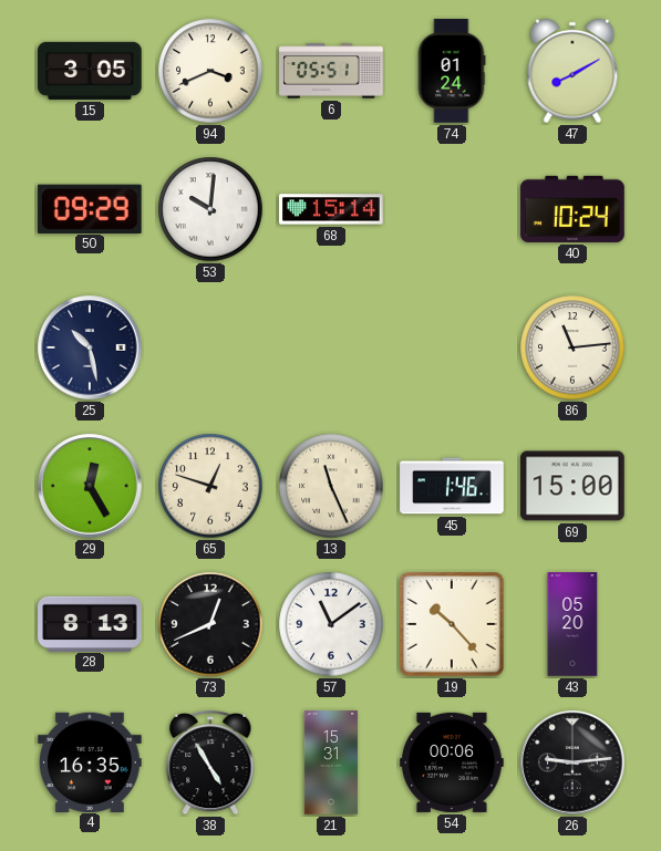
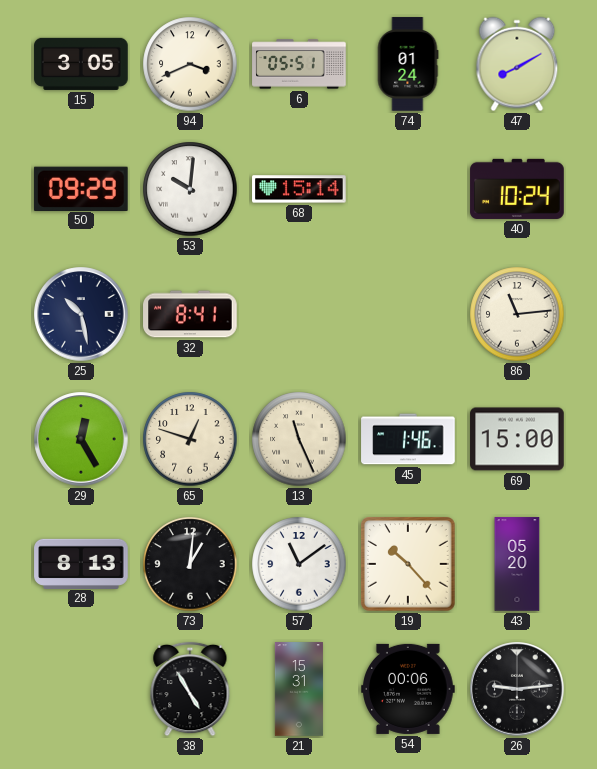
32: none -> 8:41
73: 12:41 -> 1:01
4: 16:35 -> none
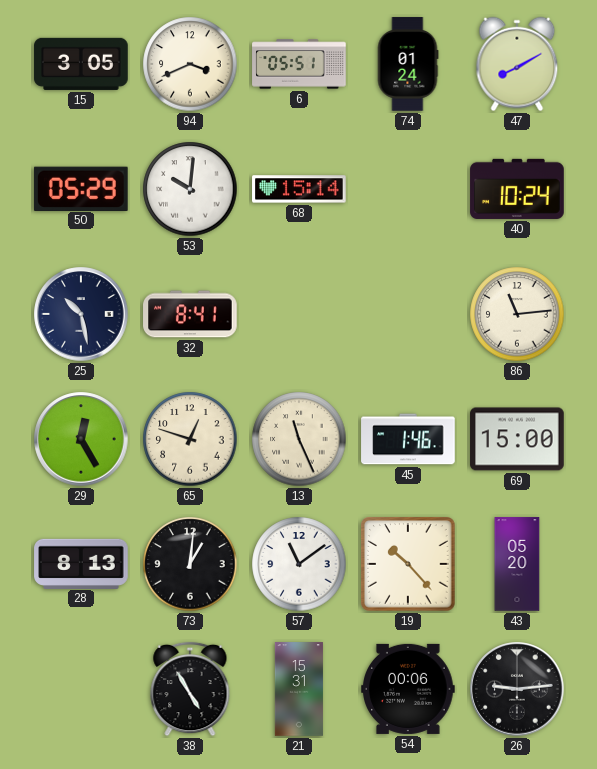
50: 09:29 -> 05:29
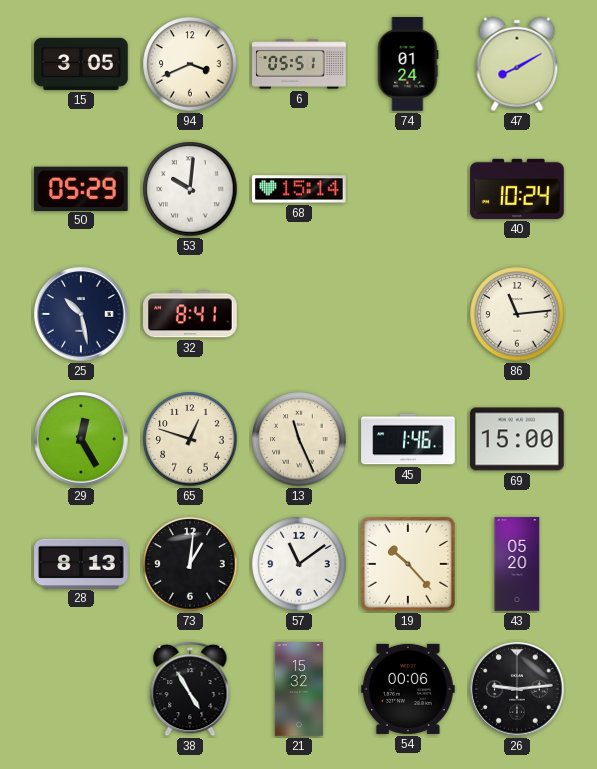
21: 15:31 -> 15:32
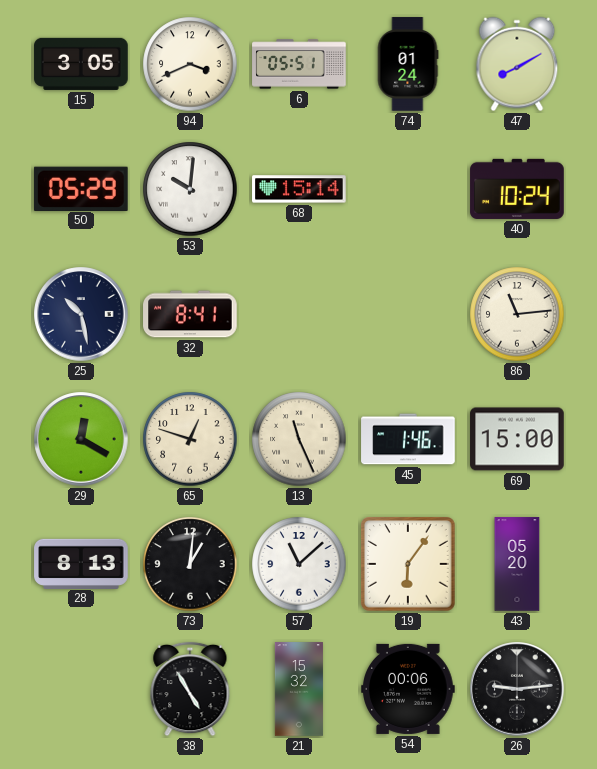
29: 12:25 -> 12:20
57: 11:09 -> 11:08
19: 10:23 -> 6:06
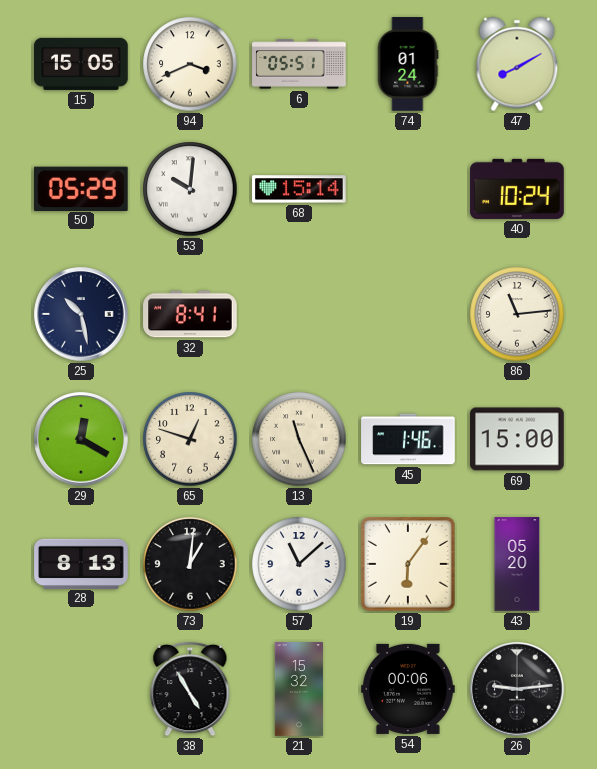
15: 3:05 -> 15:05
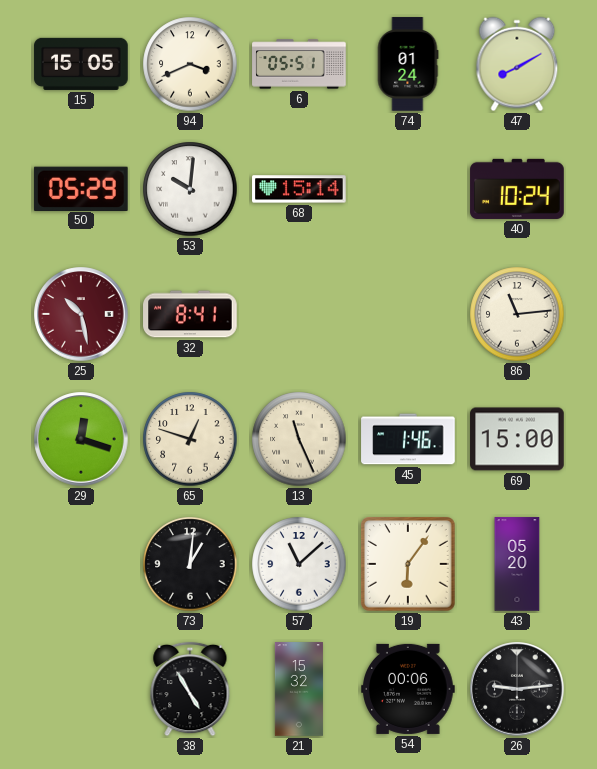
25 dial: navy -> burgundy
29: 12:20 -> 12:18
28: 8:13 -> none
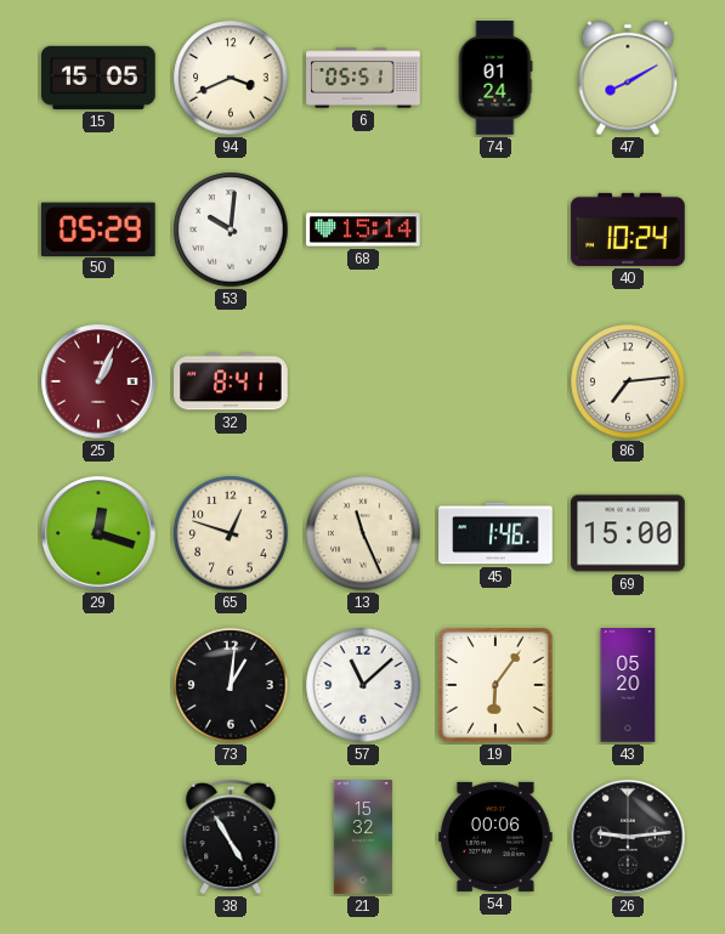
25: 10:28 -> 1:04
86: 11:14 -> 7:14
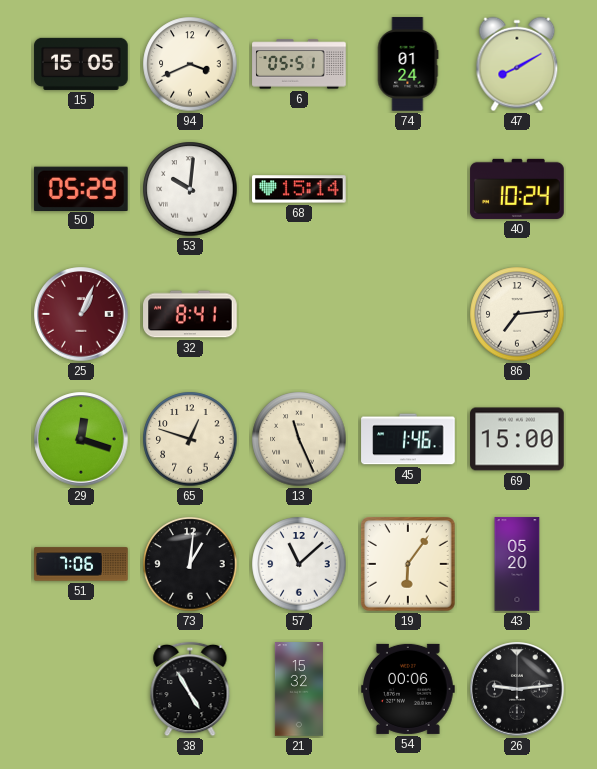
51: none -> 7:06
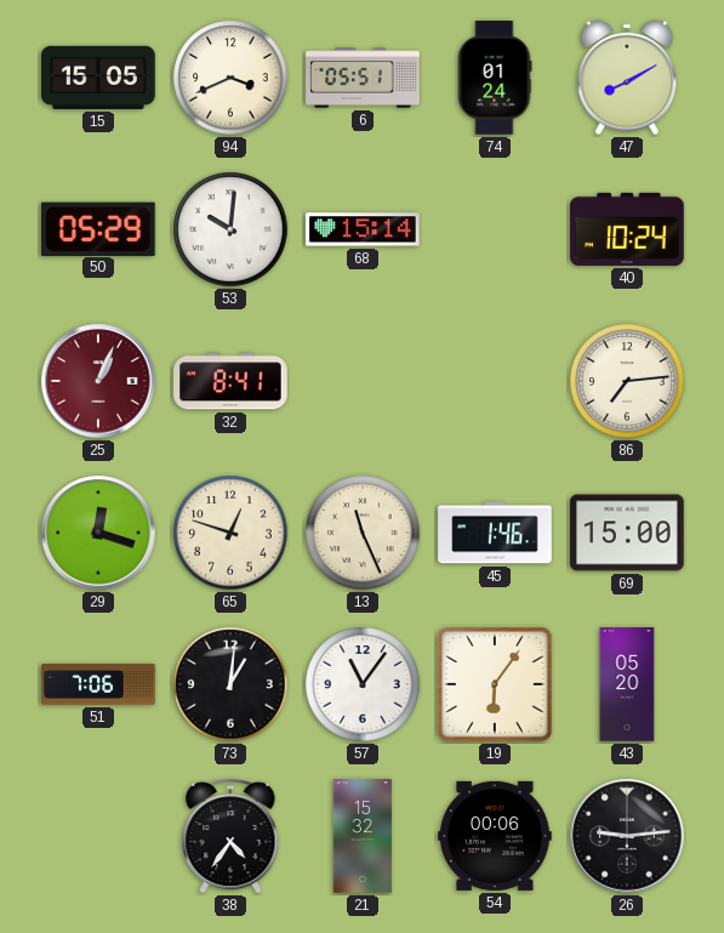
57: 11:08 -> 11:06
38: 4:55 -> 4:36
